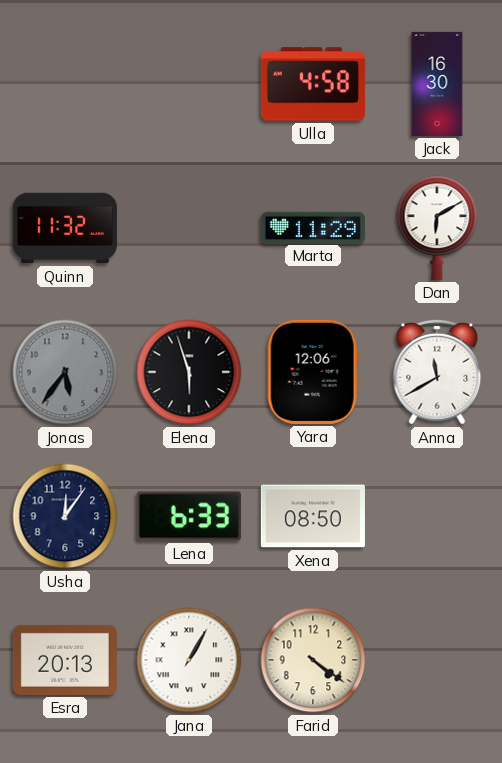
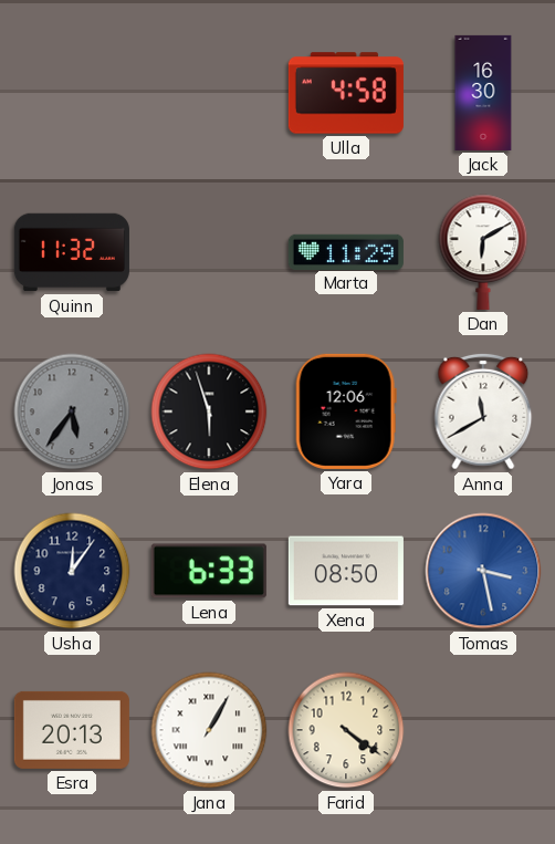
Tomas: none -> 3:28
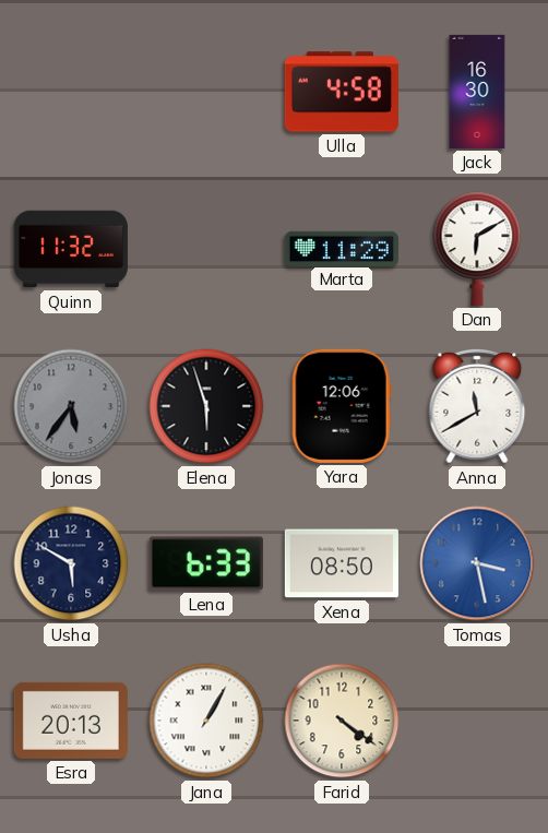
Usha: 12:06 -> 5:50
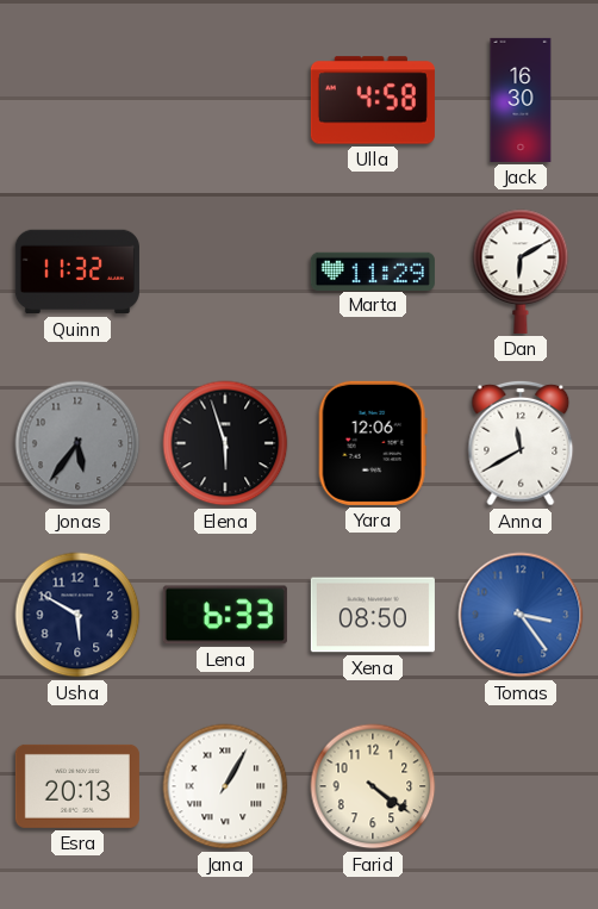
Tomas: 3:28 -> 3:24
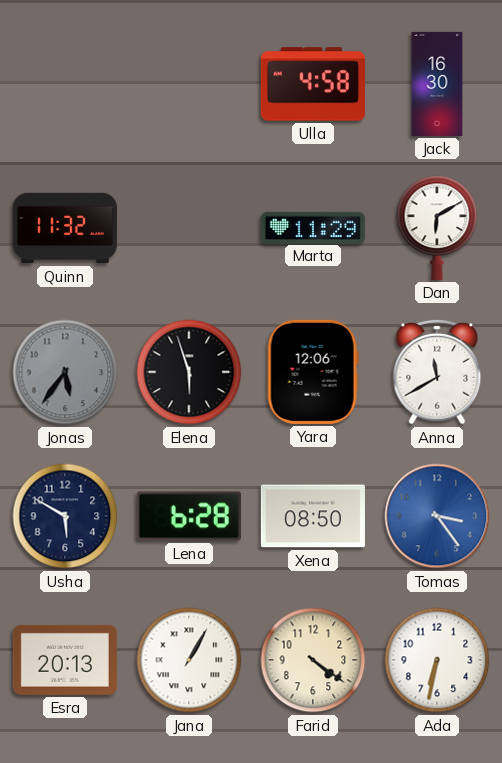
Lena: 6:33 -> 6:28
Ada: none -> 6:32
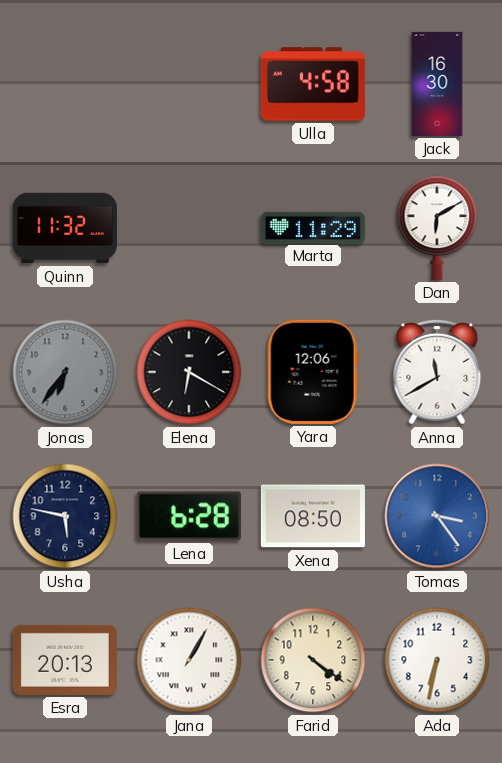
Jonas: 5:36 -> 6:36
Elena: 5:57 -> 6:20
Usha: 5:50 -> 5:47
